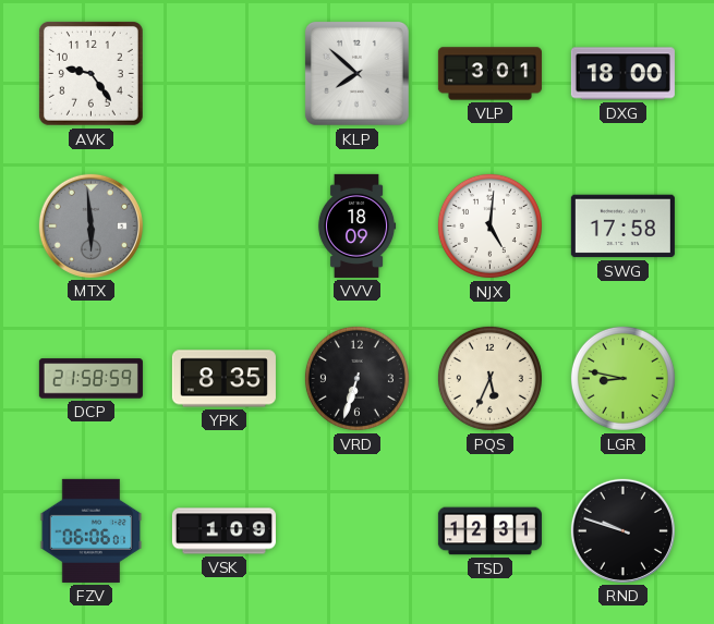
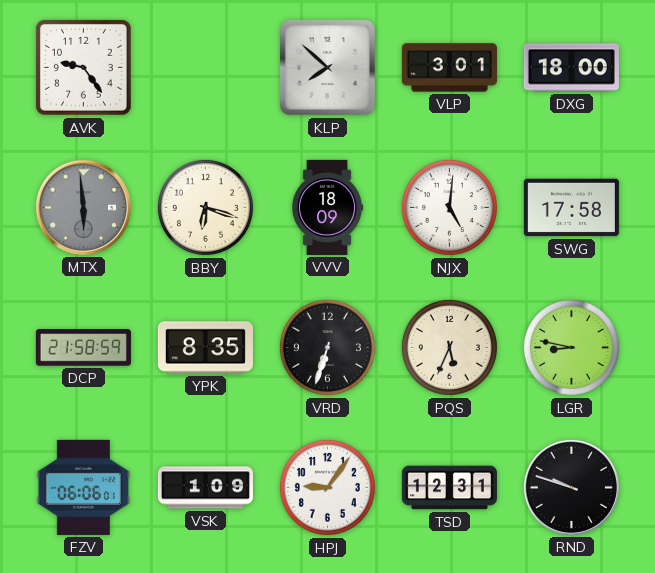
BBY: none -> 6:18
HPJ: none -> 9:06
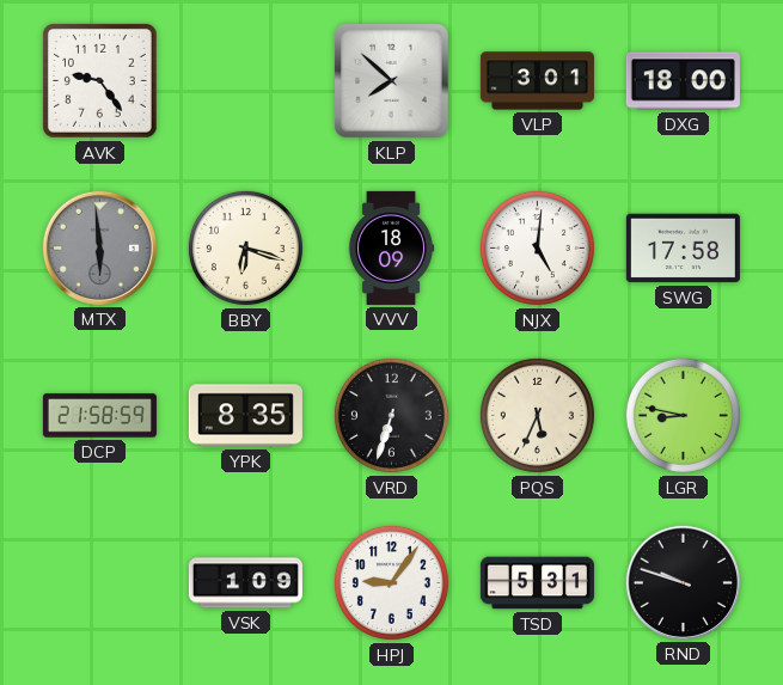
FZV: 06:06 -> none
TSD: 12:31 -> 5:31
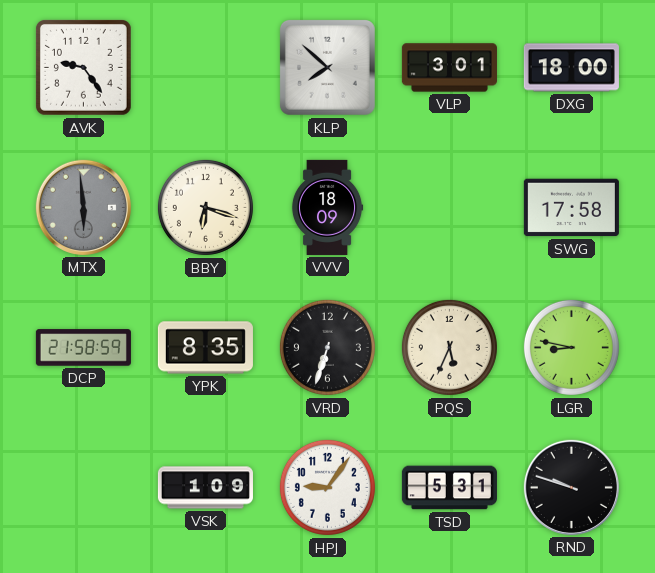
NJX: 5:01 -> none
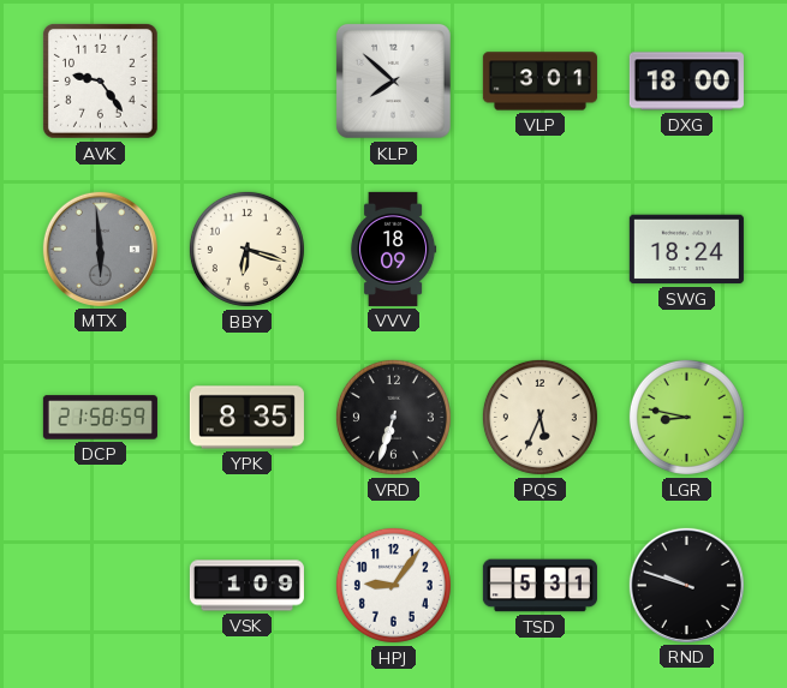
SWG: 17:58 -> 18:24
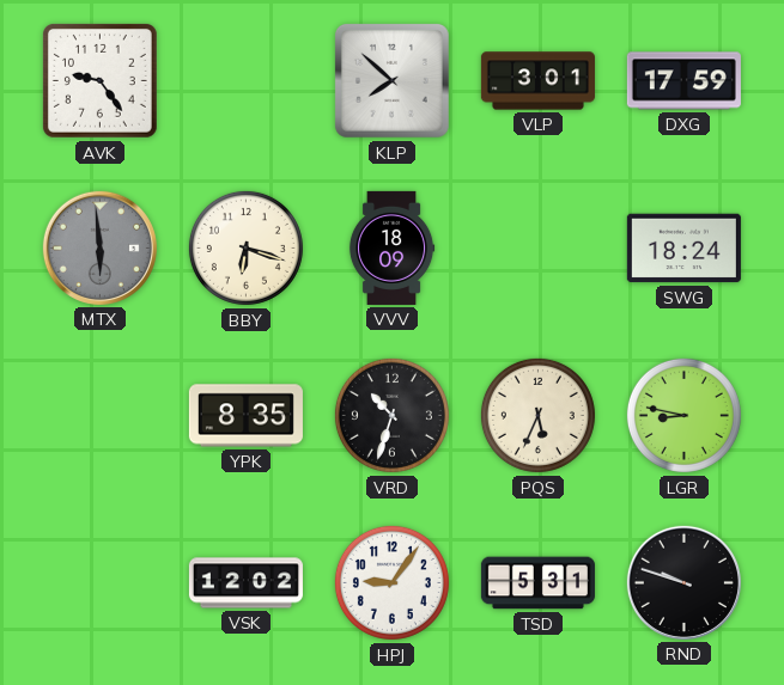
DXG: 18:00 -> 17:59
DCP: 21:58 -> none
VRD: 6:33 -> 10:33
VSK: 1:09 -> 12:02
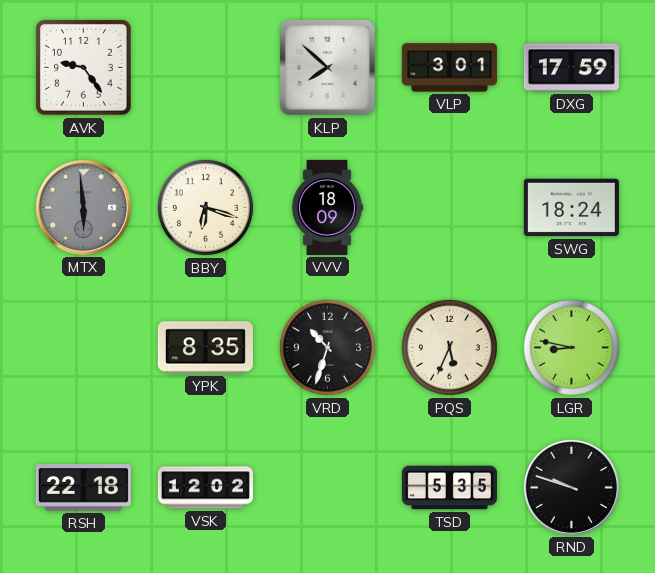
RSH: none -> 22:18
HPJ: 9:06 -> none
TSD: 5:31 -> 5:35
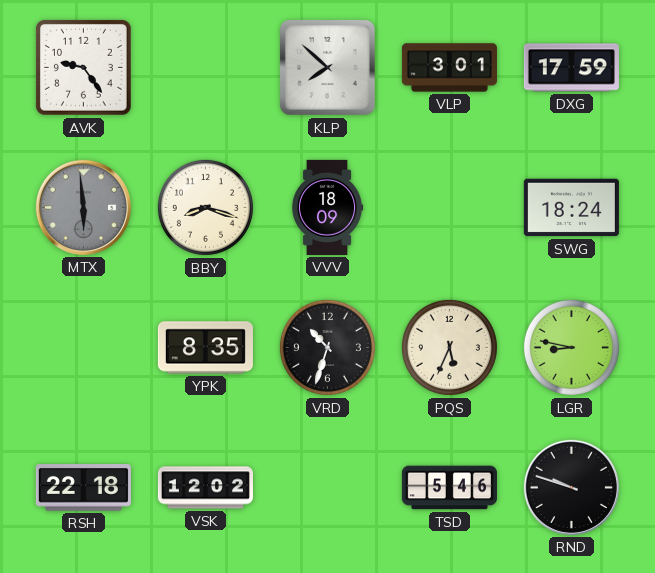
BBY: 6:18 -> 8:18
TSD: 5:35 -> 5:46
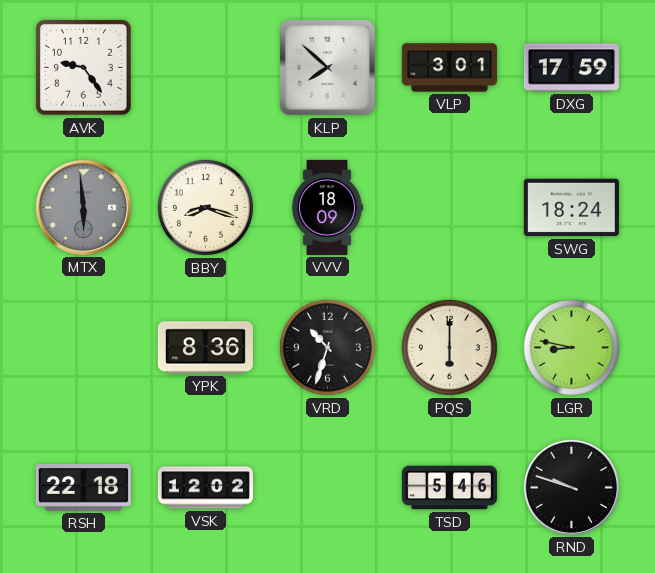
YPK: 8:35 -> 8:36
PQS: 5:34 -> 6:00
